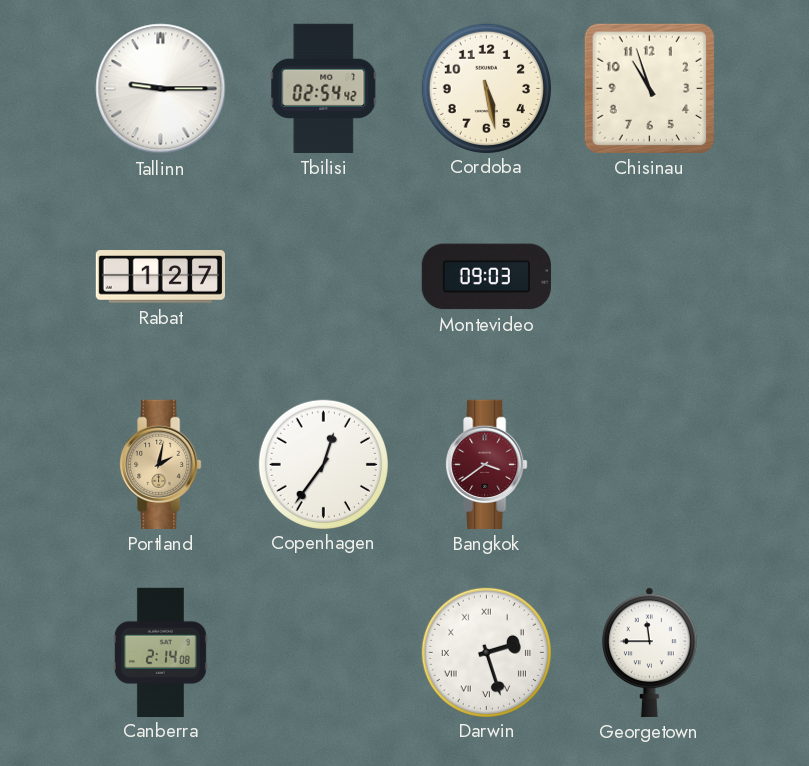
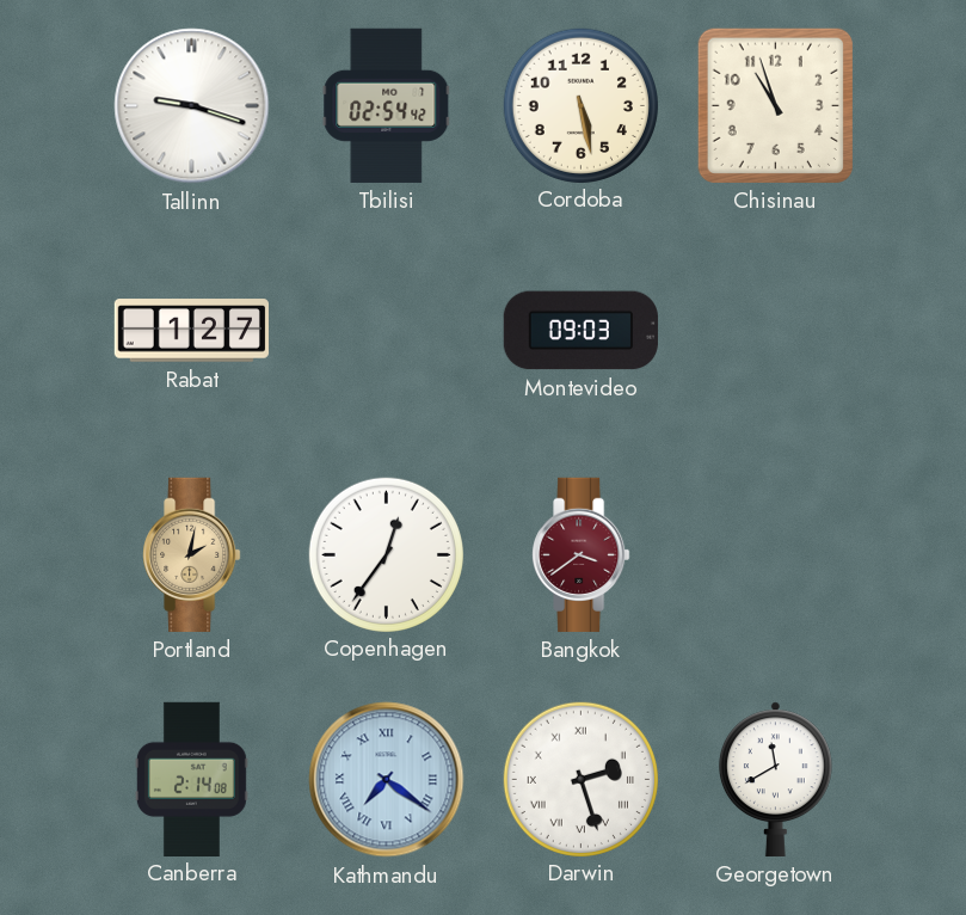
Tallinn: 9:15 -> 9:18
Kathmandu: none -> 7:21
Georgetown: 11:45 -> 11:40
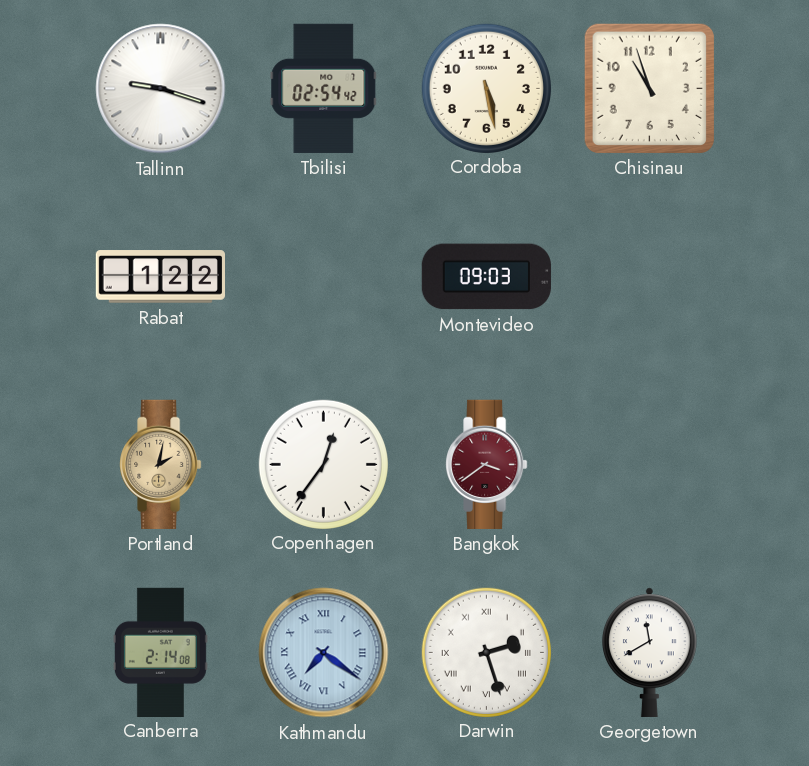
Rabat: 1:27 -> 1:22
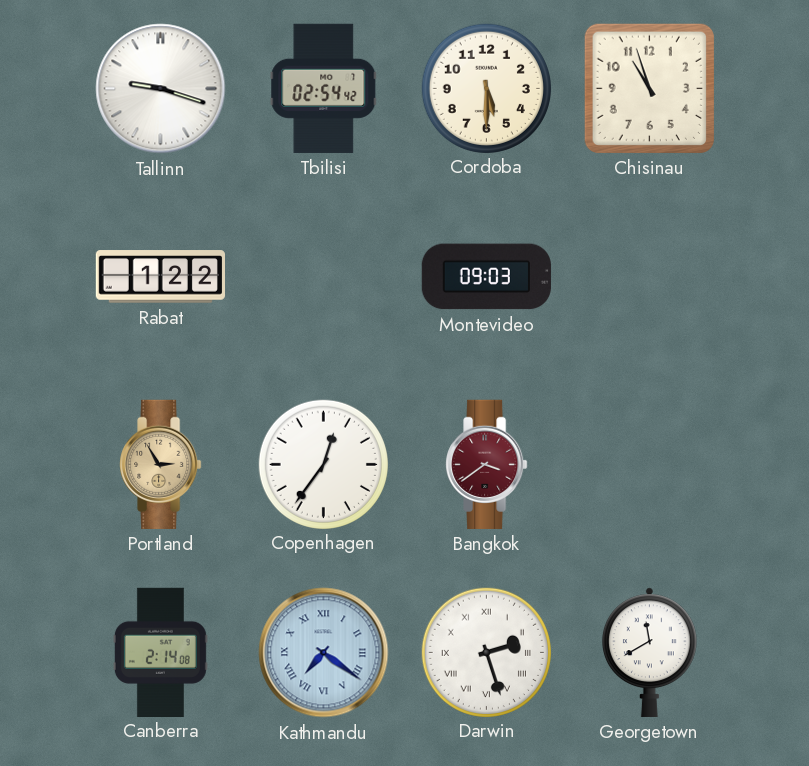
Cordoba: 5:28 -> 5:30
Portland: 2:02 -> 2:55
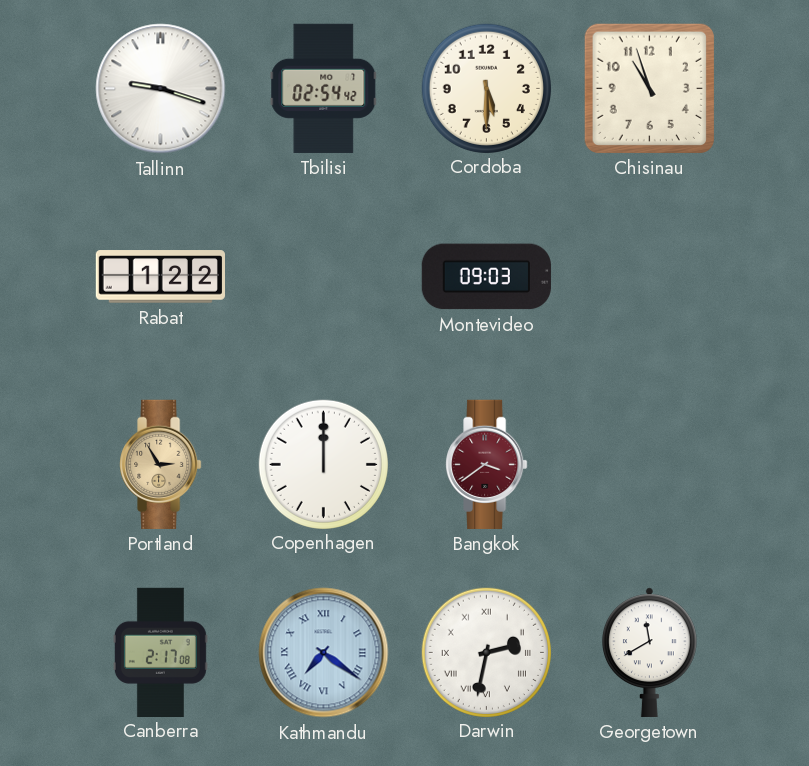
Copenhagen: 12:36 -> 12:00
Canberra: 2:14 -> 2:17
Darwin: 2:27 -> 2:32
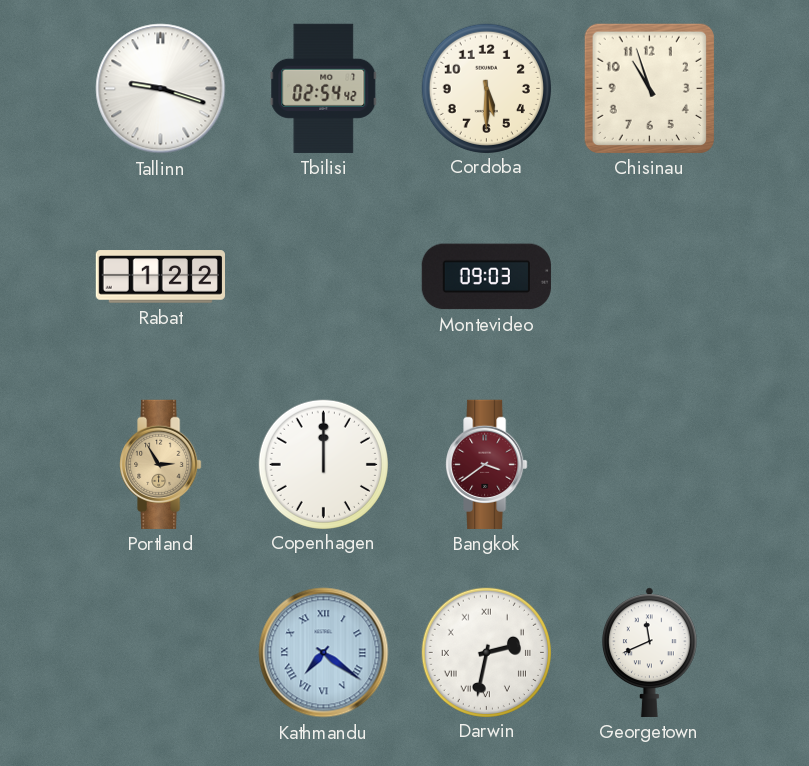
Canberra: 2:17 -> none
Georgetown: 11:40 -> 11:41
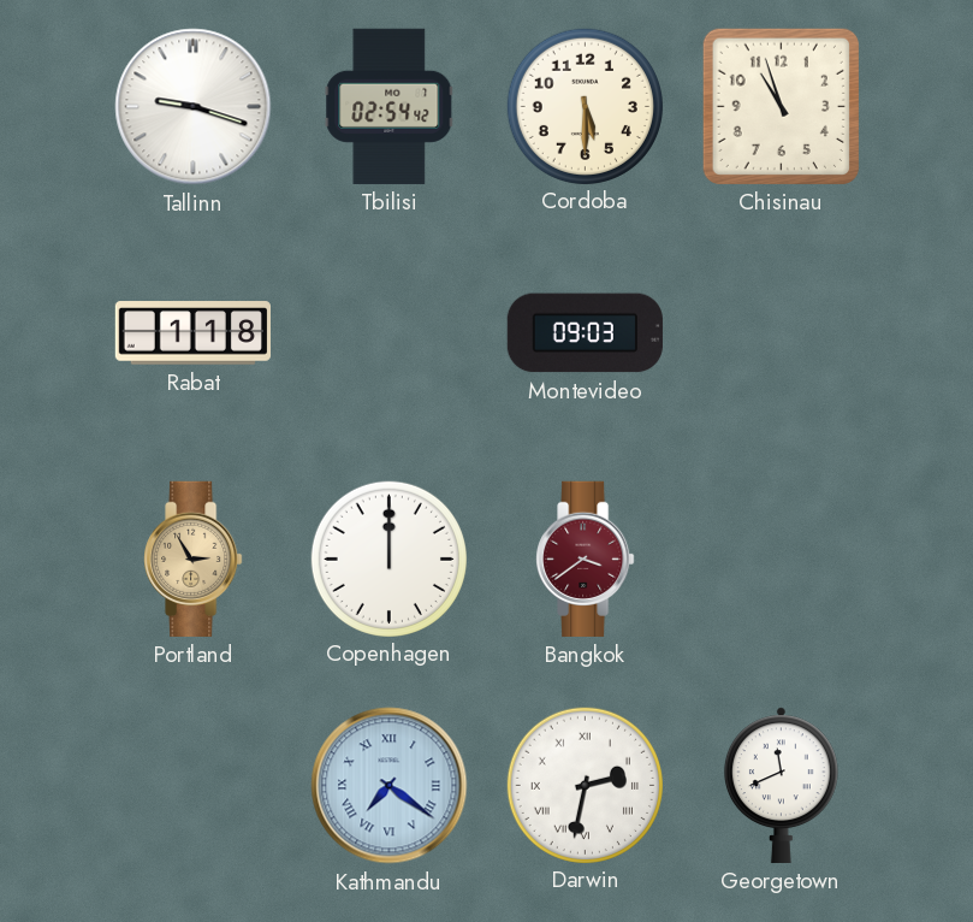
Rabat: 1:22 -> 1:18
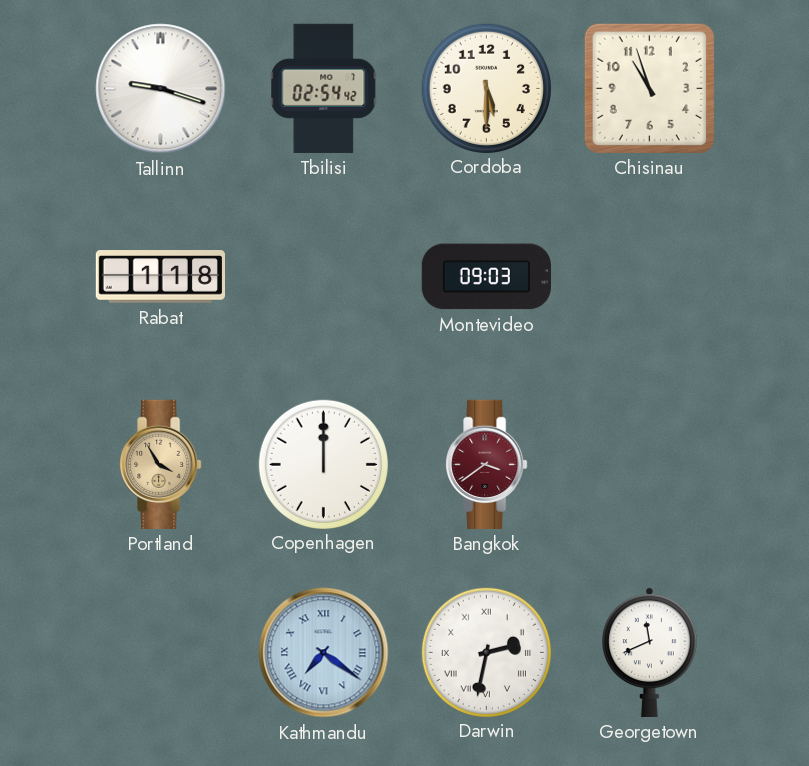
Portland: 2:55 -> 3:55
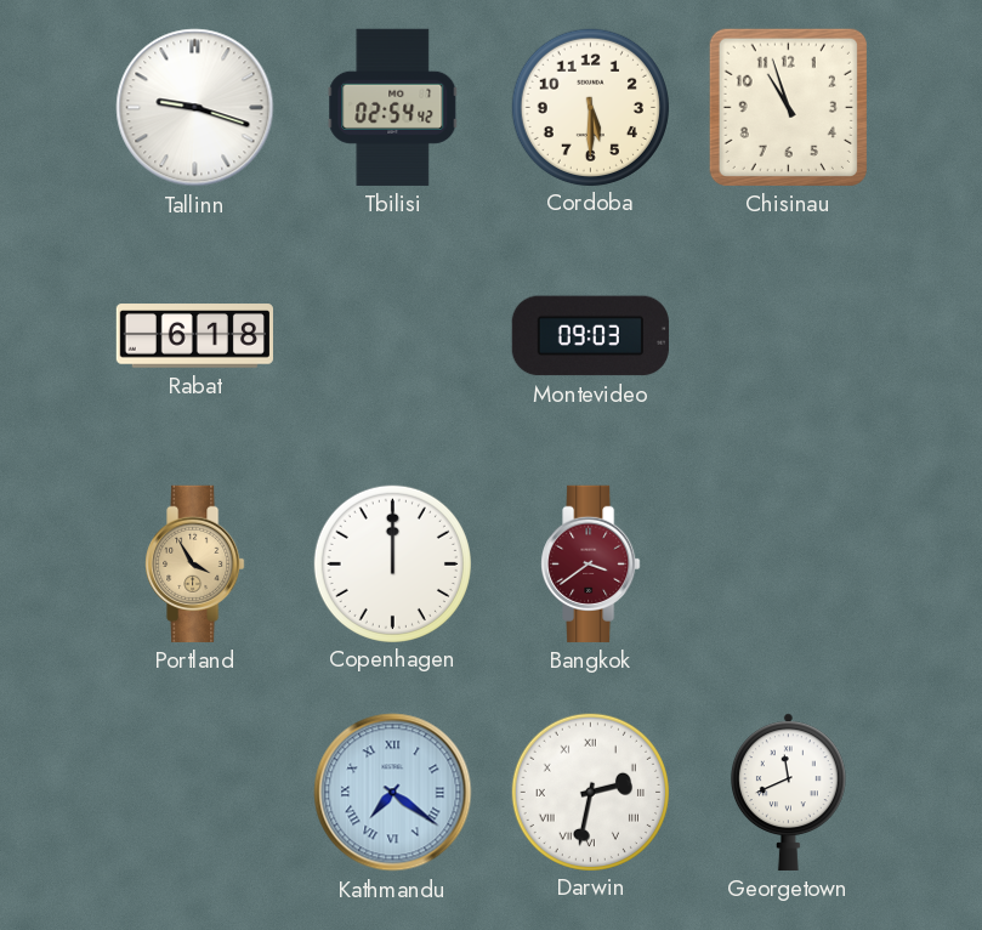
Rabat: 1:18 -> 6:18
